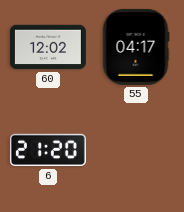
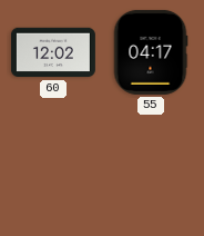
6: 21:20 -> none
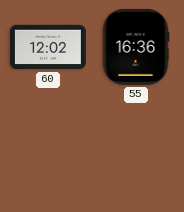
55: 04:17 -> 16:36
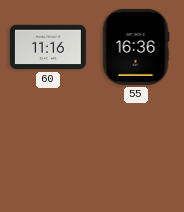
60: 12:02 -> 11:16
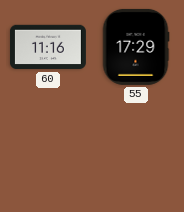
55: 16:36 -> 17:29
